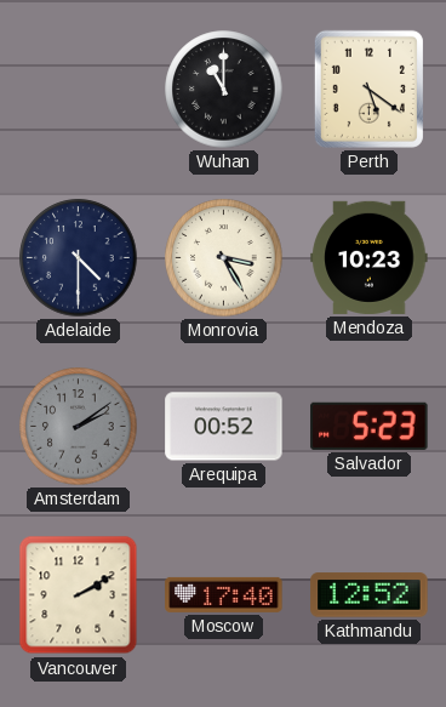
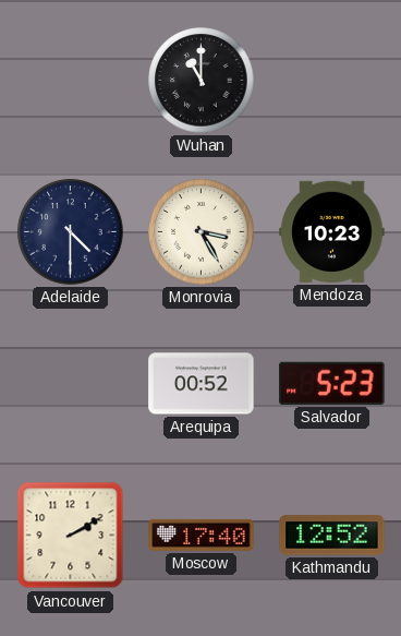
Perth: 5:21 -> none
Amsterdam: 2:09 -> none
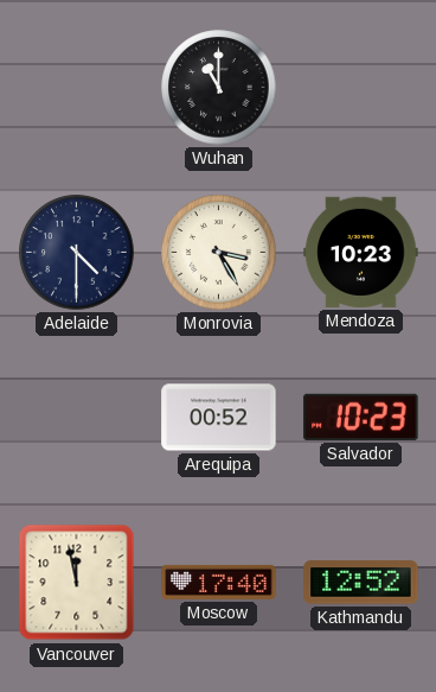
Salvador: 5:23 -> 10:23
Vancouver: 2:10 -> 11:58
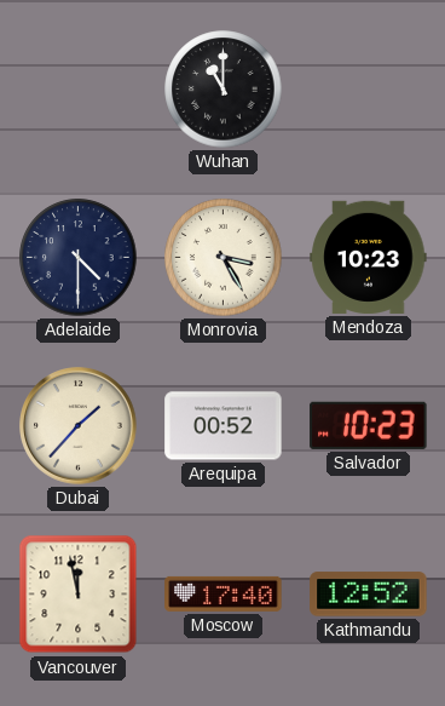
Dubai: none -> 1:37
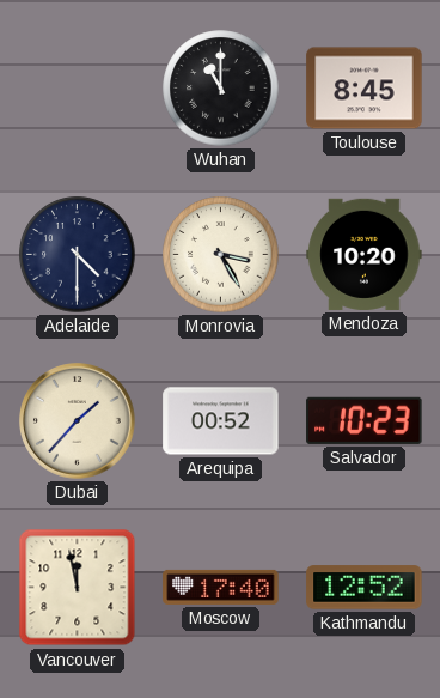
Toulouse: none -> 8:45
Mendoza: 10:23 -> 10:20
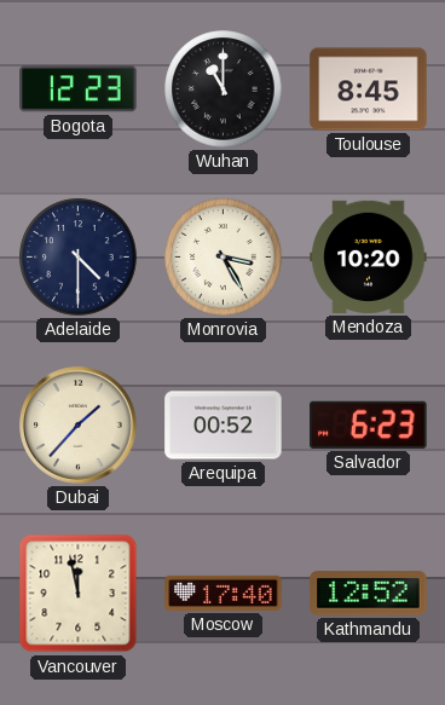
Bogota: none -> 12:23
Salvador: 10:23 -> 6:23
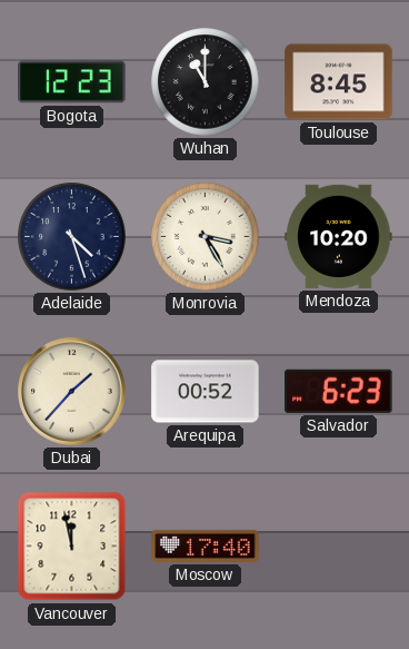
Adelaide: 4:30 -> 4:27
Kathmandu: 12:52 -> none
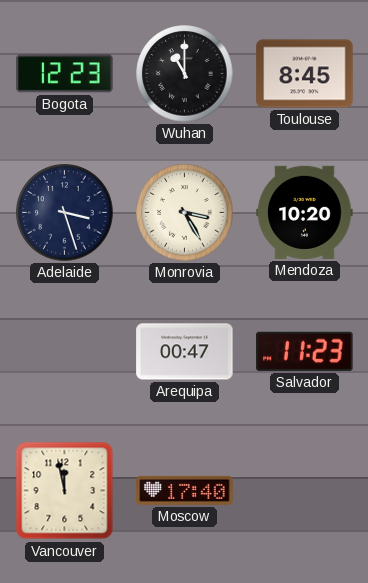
Adelaide: 4:27 -> 3:27
Dubai: 1:37 -> none
Arequipa: 00:52 -> 00:47
Salvador: 6:23 -> 11:23
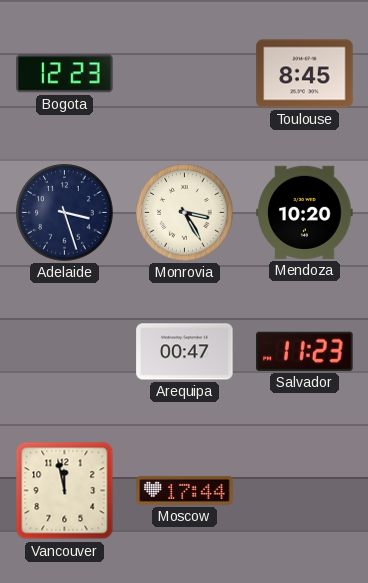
Wuhan: 11:00 -> none
Moscow: 17:40 -> 17:44
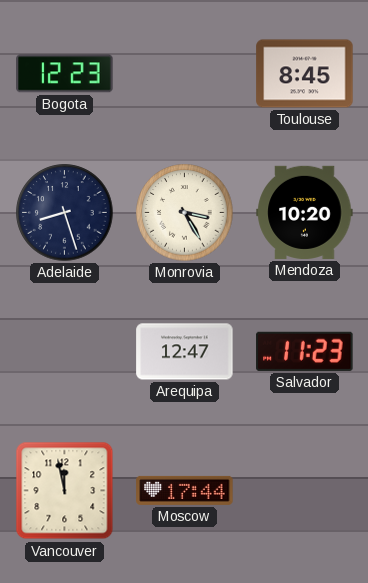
Adelaide: 3:27 -> 8:27
Arequipa: 00:47 -> 12:47
